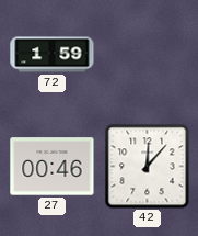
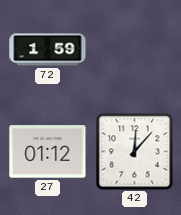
27: 00:46 -> 01:12
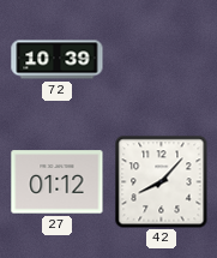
72: 1:59 -> 10:39
42: 12:07 -> 8:07
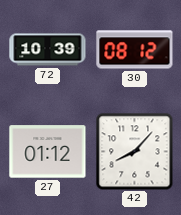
30: none -> 08:12
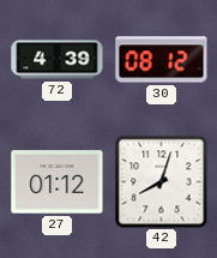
72: 10:39 -> 4:39
42: 8:07 -> 8:03
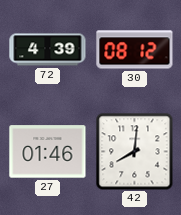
27: 01:12 -> 01:46
42: 8:03 -> 8:01
